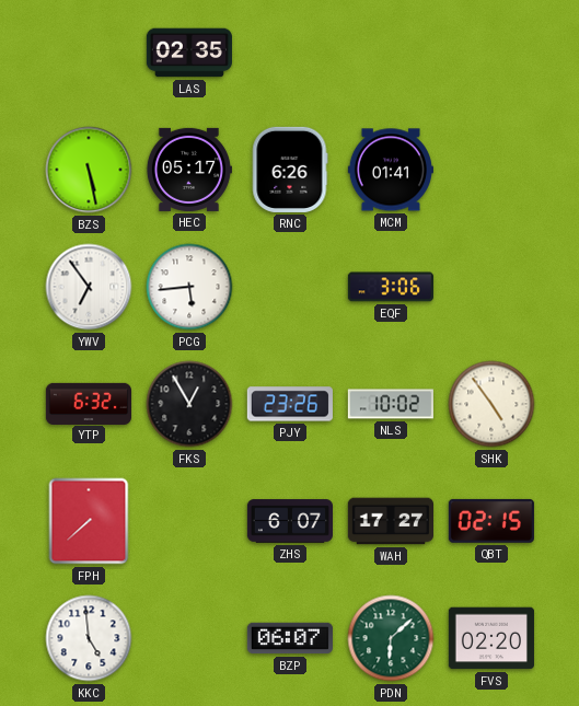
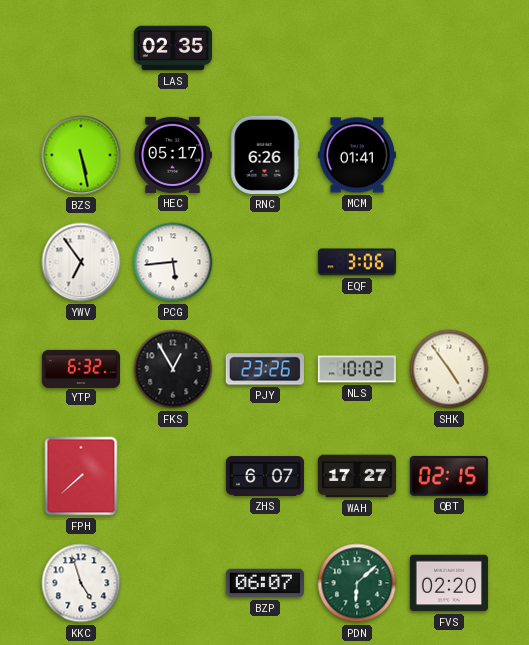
KKC: 4:59 -> 4:57
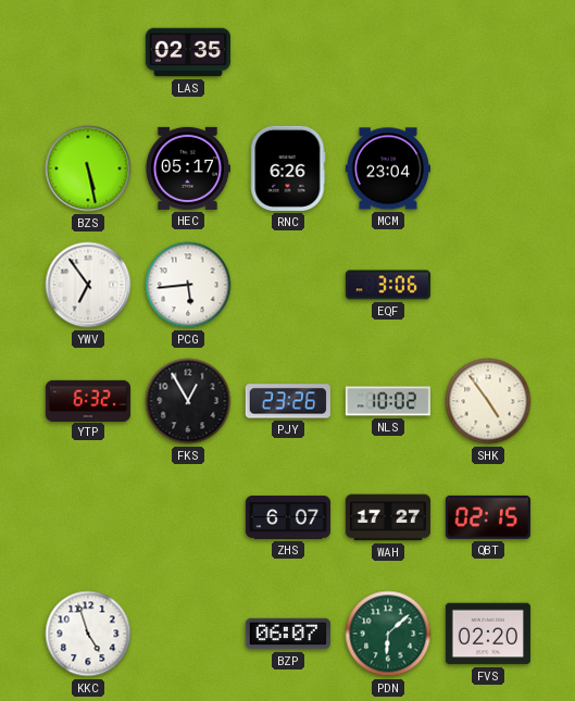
MCM: 01:41 -> 23:04
FPH: 7:38 -> none
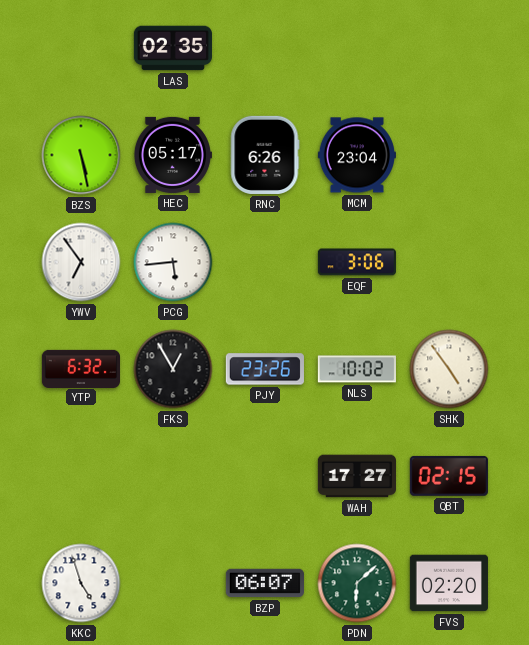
ZHS: 6:07 -> none
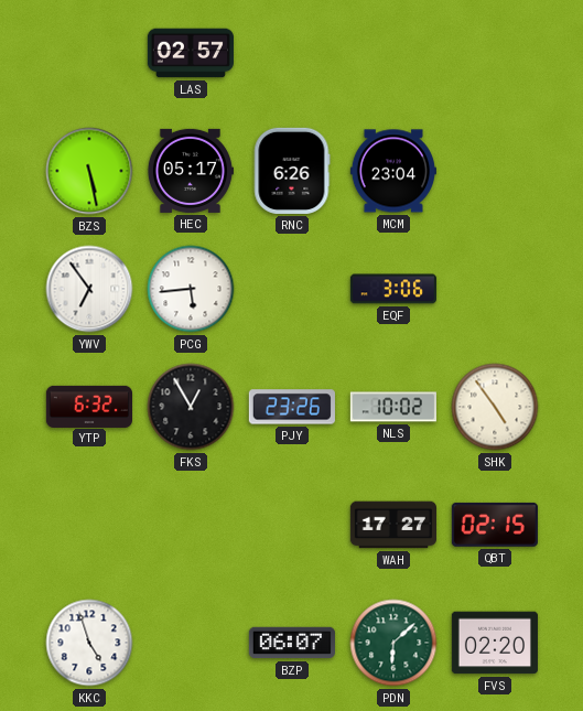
LAS: 02:35 -> 02:57
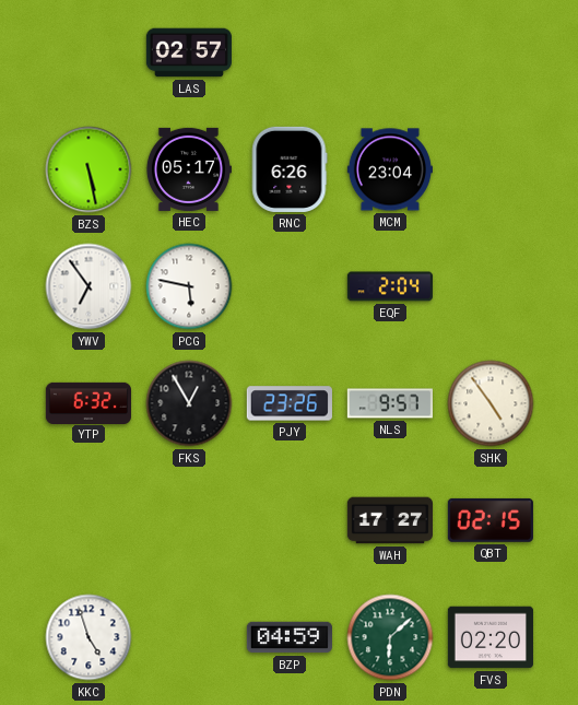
PCG: 5:44 -> 5:47
EQF: 3:06 -> 2:04
NLS: 10:02 -> 9:57
BZP: 06:07 -> 04:59
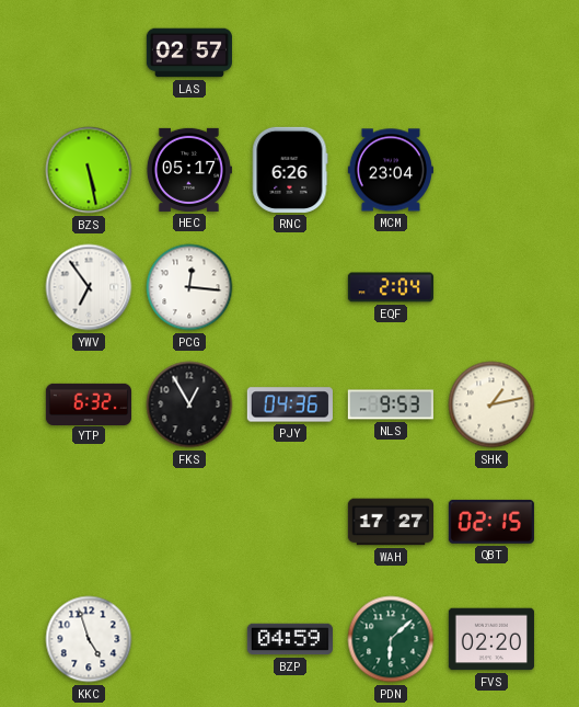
PCG: 5:47 -> 12:16
PJY: 23:26 -> 04:36
NLS: 9:57 -> 9:53
SHK: 4:54 -> 1:13
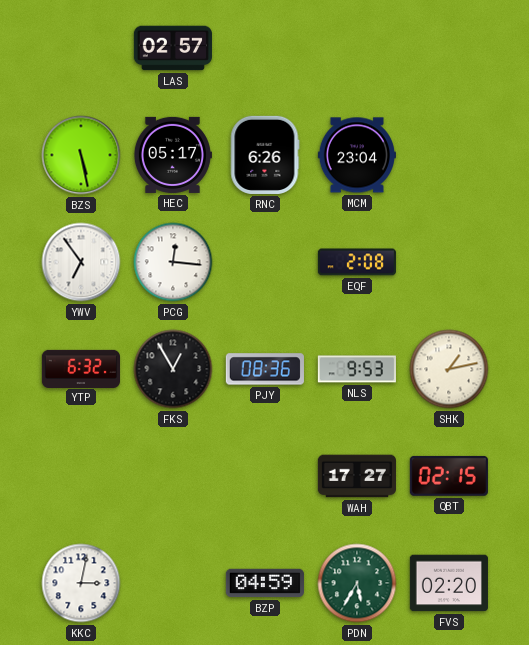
EQF: 2:04 -> 2:08
PJY: 04:36 -> 08:36
KKC: 4:57 -> 3:02
PDN: 6:08 -> 5:35
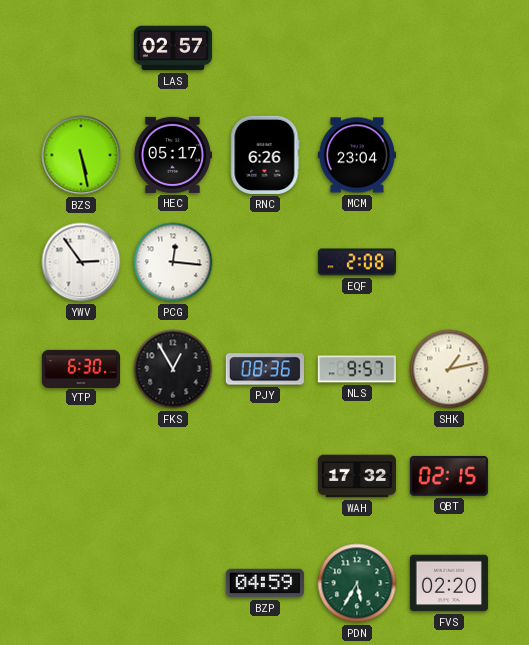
YWV: 6:54 -> 2:54
YTP: 6:32 -> 6:30
NLS: 9:53 -> 9:57
WAH: 17:27 -> 17:32
KKC: 3:02 -> none
